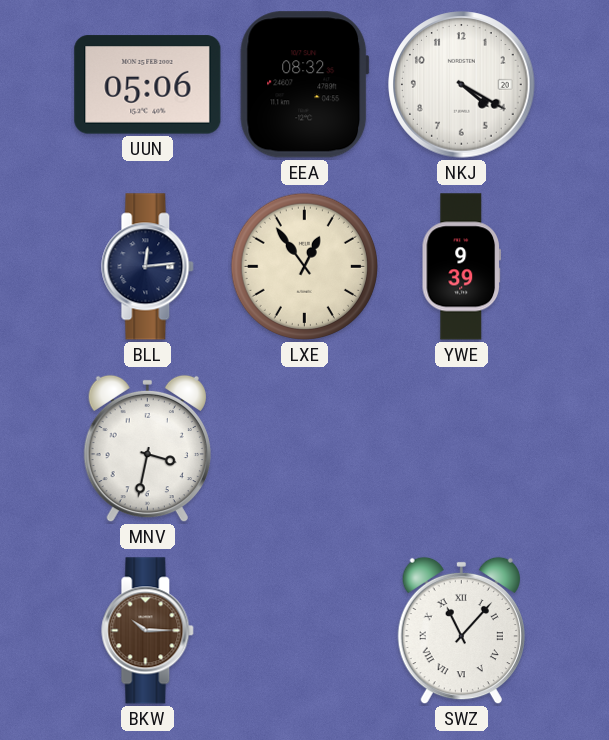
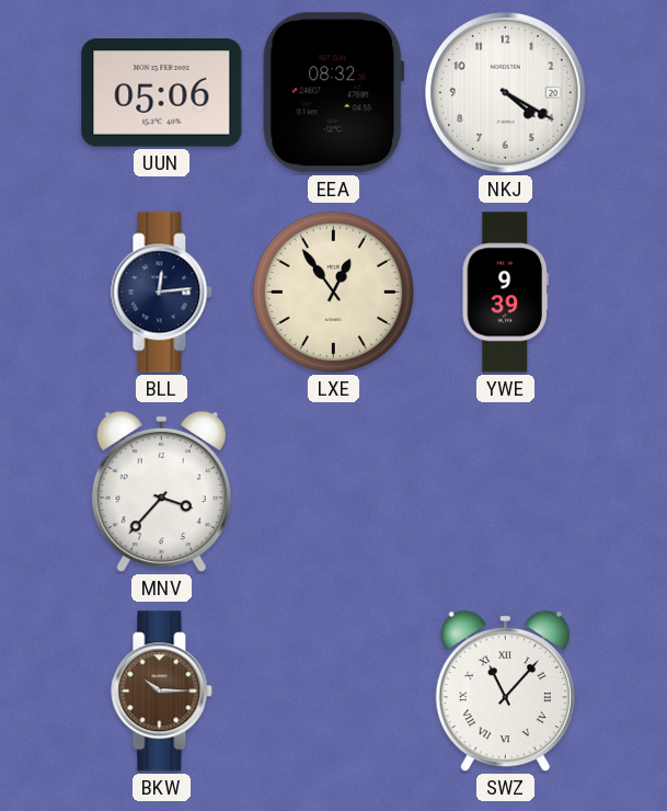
MNV: 3:32 -> 3:37
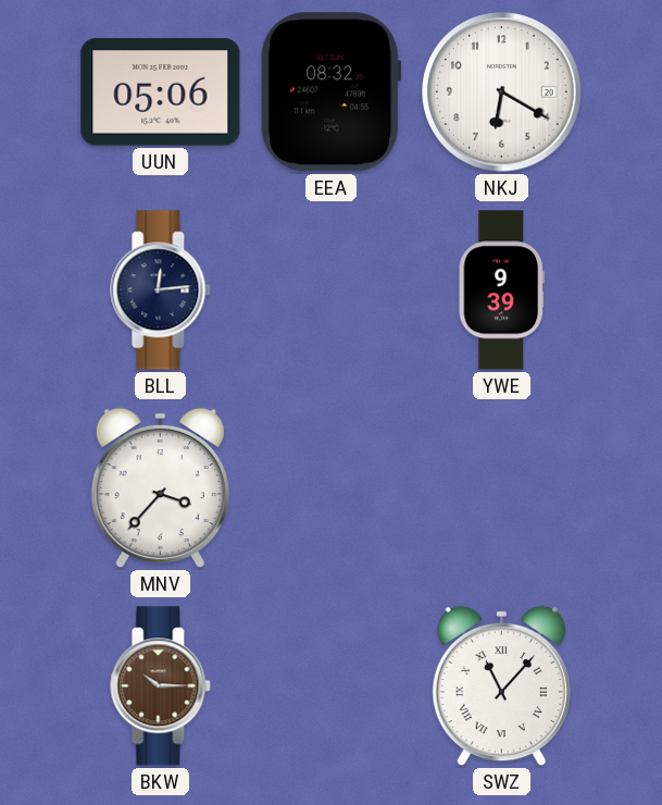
NKJ: 4:20 -> 6:20
LXE: 12:54 -> none
